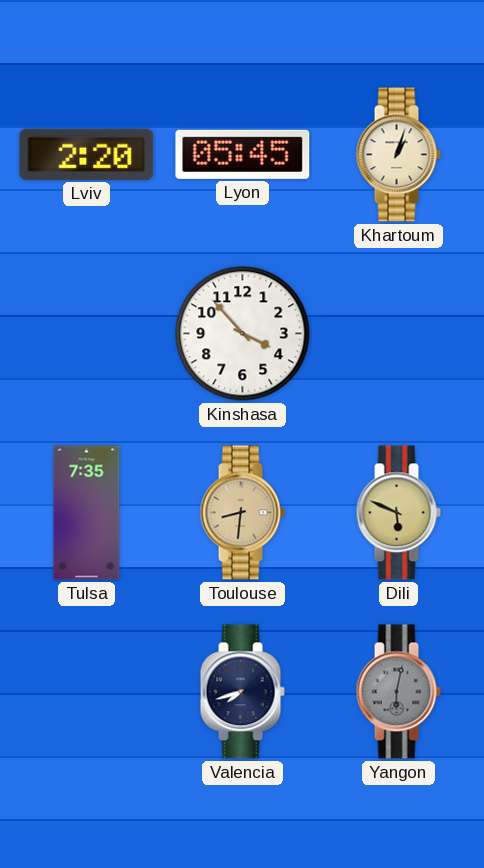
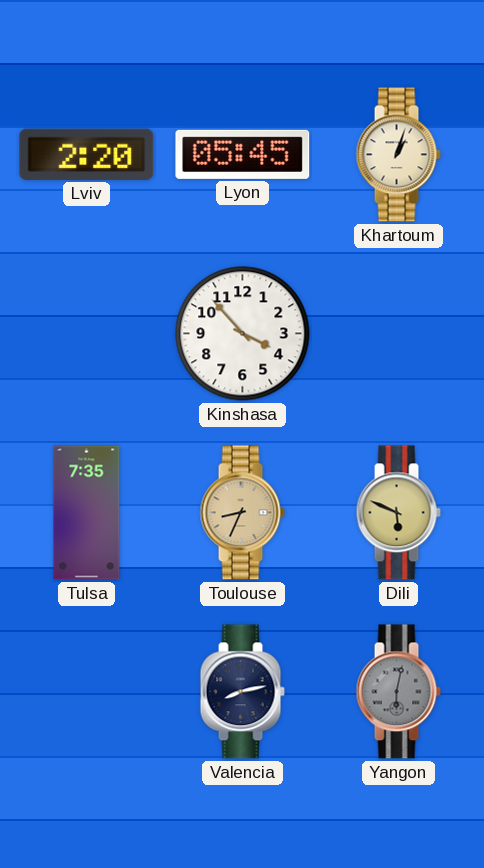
Toulouse: 8:31 -> 8:34
Valencia: 7:42 -> 8:13
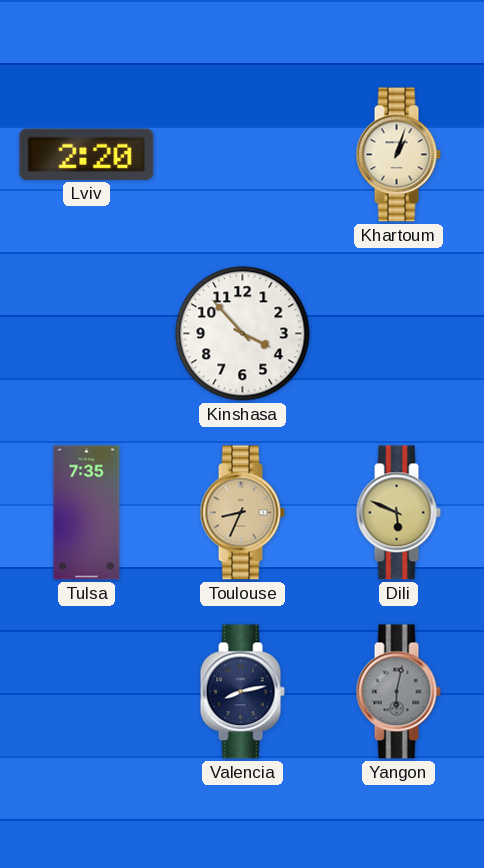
Lyon: 05:45 -> none
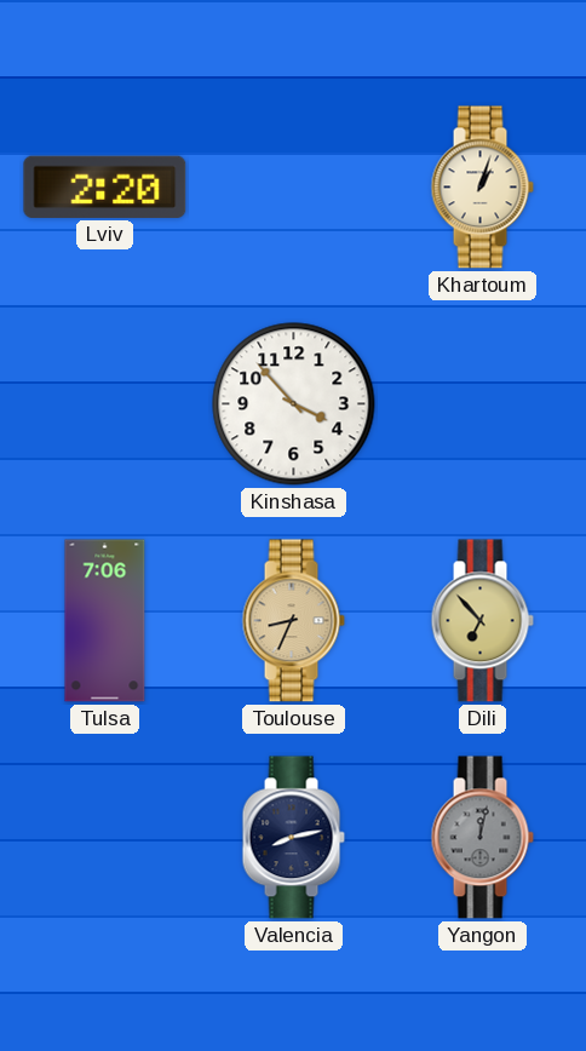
Tulsa: 7:35 -> 7:06
Dili: 5:49 -> 6:53
Yangon: 6:02 -> 12:02
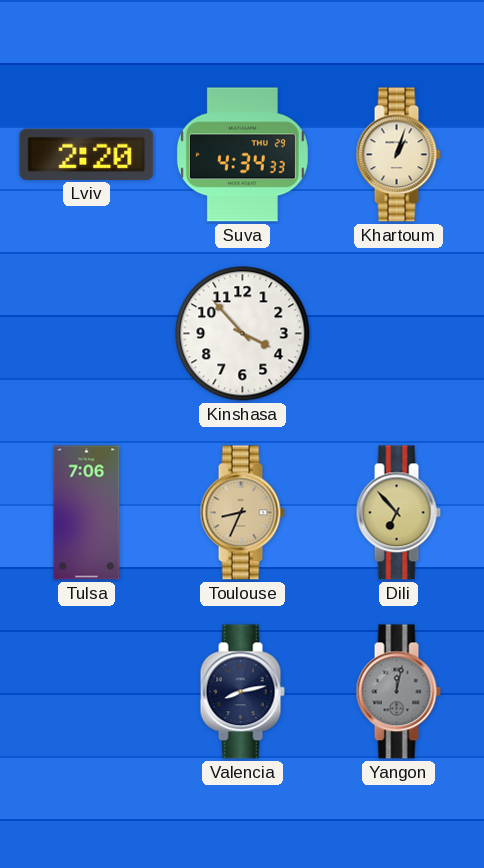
Suva: none -> 4:34
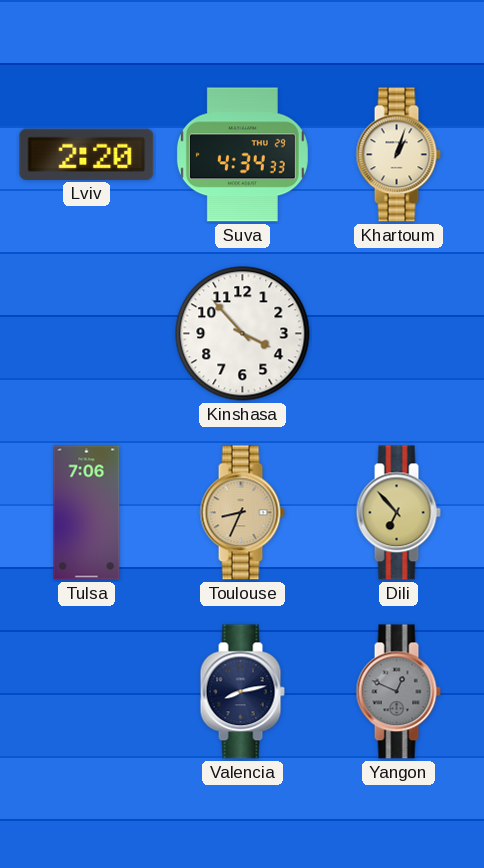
Yangon: 12:02 -> 12:49
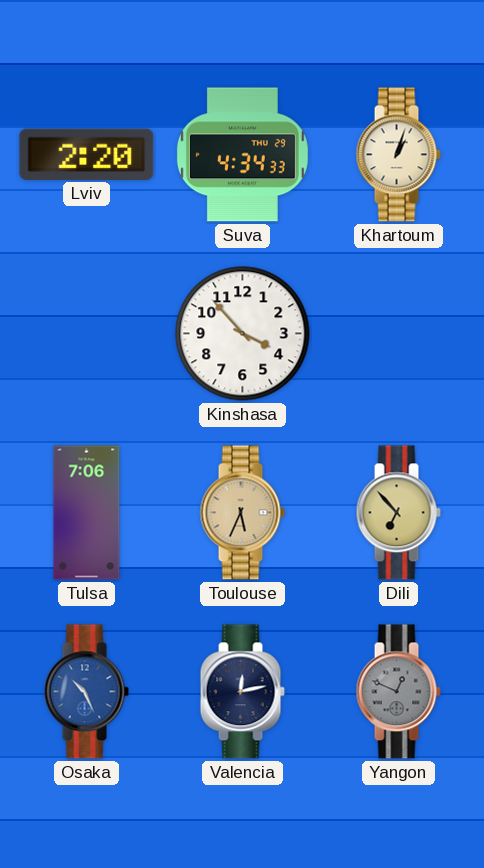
Toulouse: 8:34 -> 5:34
Osaka: none -> 10:26
Valencia: 8:13 -> 12:13
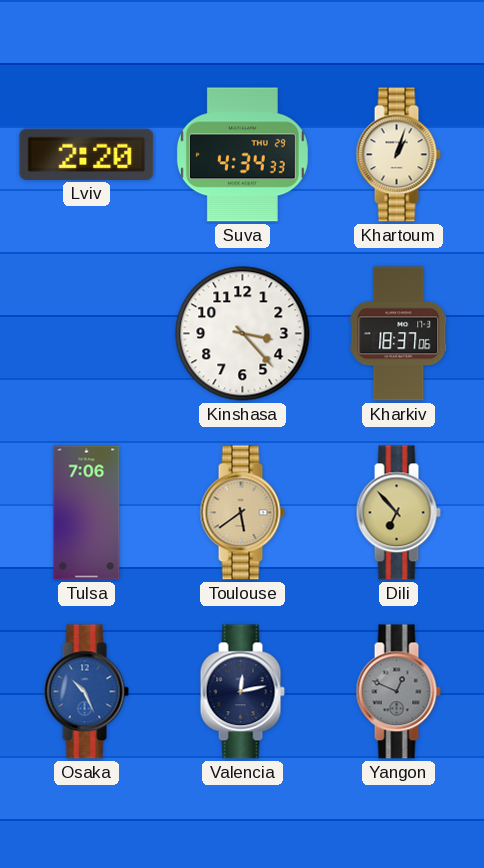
Kinshasa: 3:53 -> 3:23
Kharkiv: none -> 18:37
Toulouse: 5:34 -> 5:39
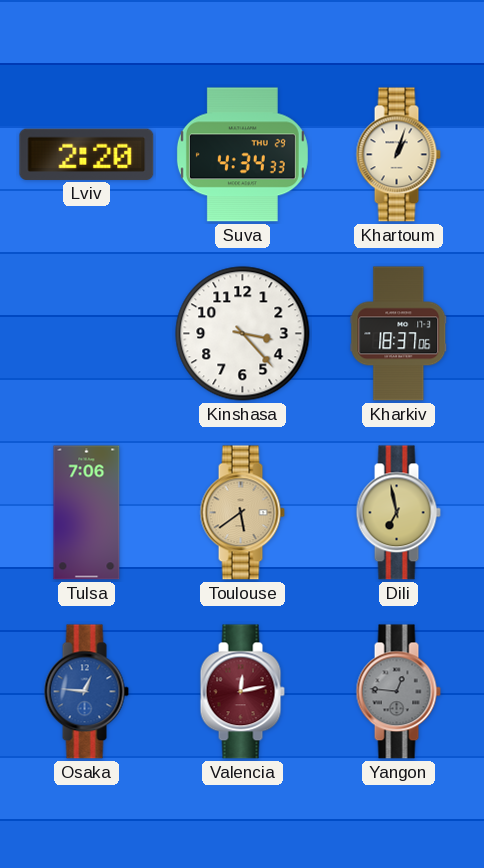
Dili: 6:53 -> 6:58
Osaka: 10:26 -> 12:46
Valencia dial: navy -> burgundy
Yangon: 12:49 -> 12:46
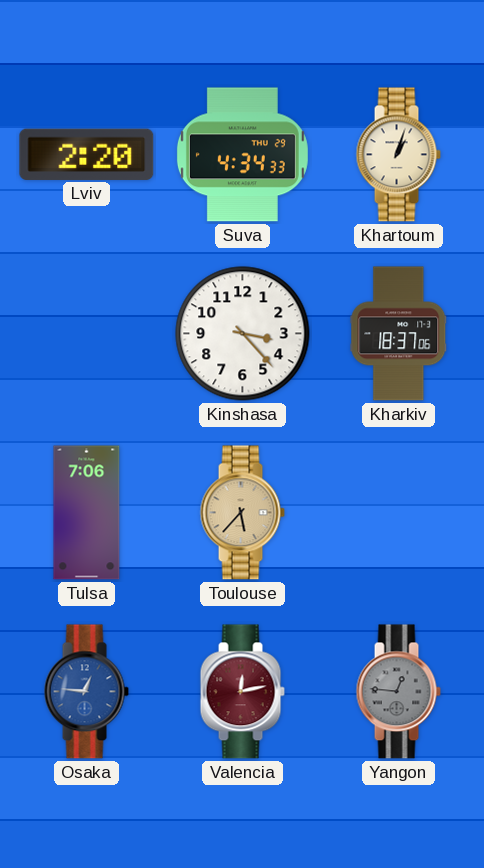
Toulouse: 5:39 -> 5:37
Dili: 6:58 -> none
